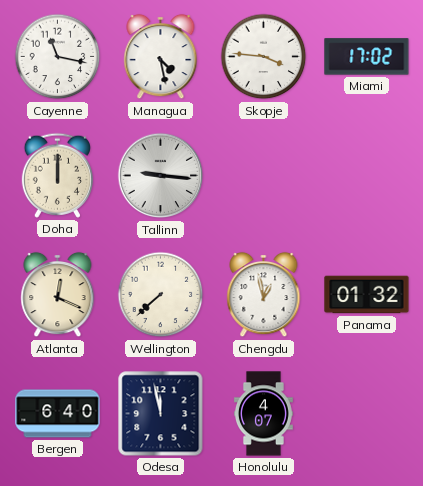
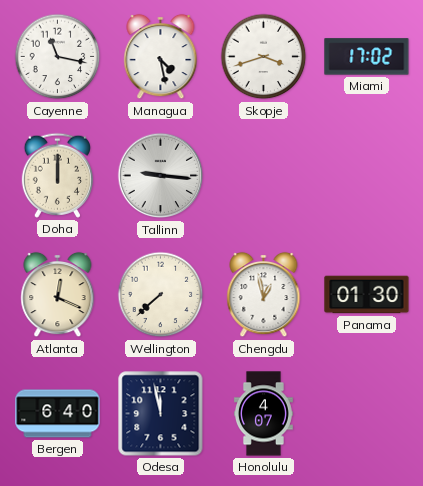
Skopje: 3:46 -> 3:42
Panama: 01:32 -> 01:30
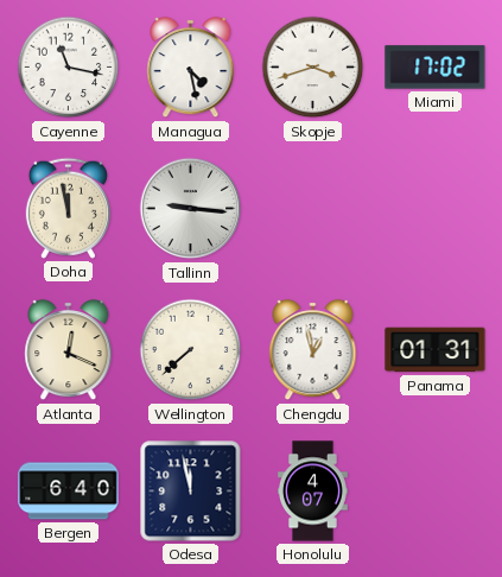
Doha: 12:00 -> 11:58
Panama: 01:30 -> 01:31
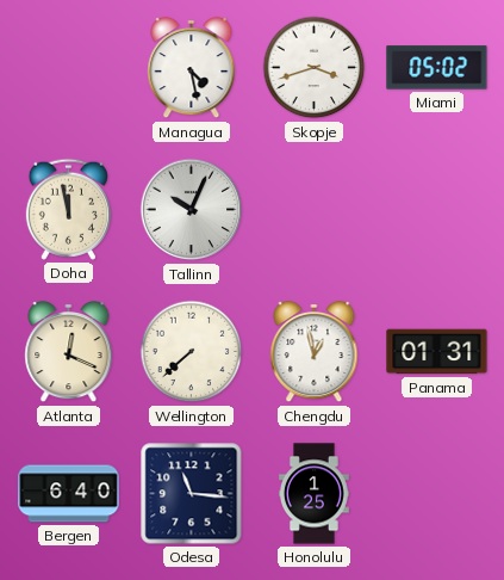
Cayenne: 11:17 -> none
Miami: 17:02 -> 05:02
Tallinn: 9:16 -> 10:04
Odesa: 11:58 -> 11:16
Honolulu: 4:07 -> 1:25
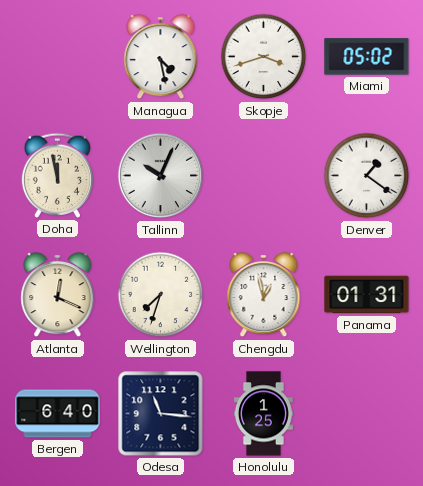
Denver: none -> 1:21
Wellington: 7:38 -> 7:33
